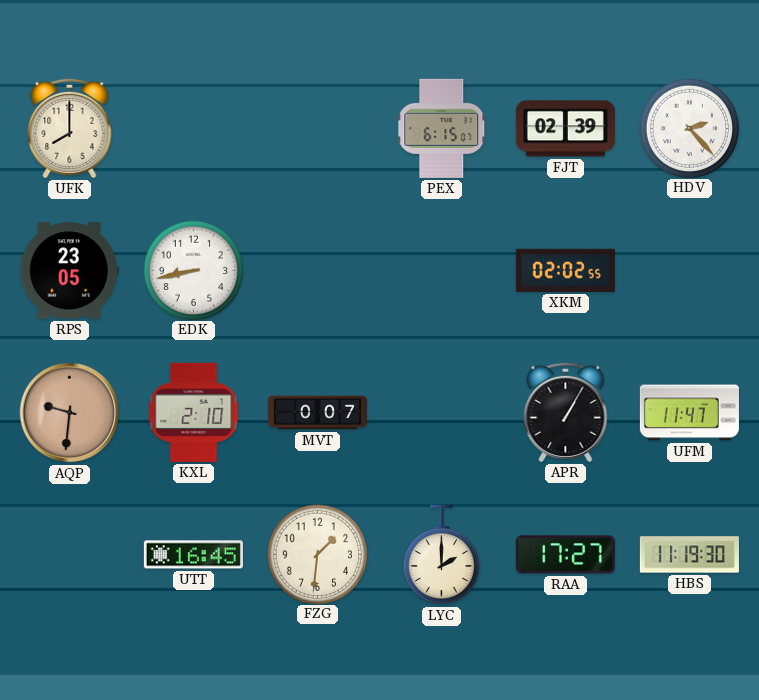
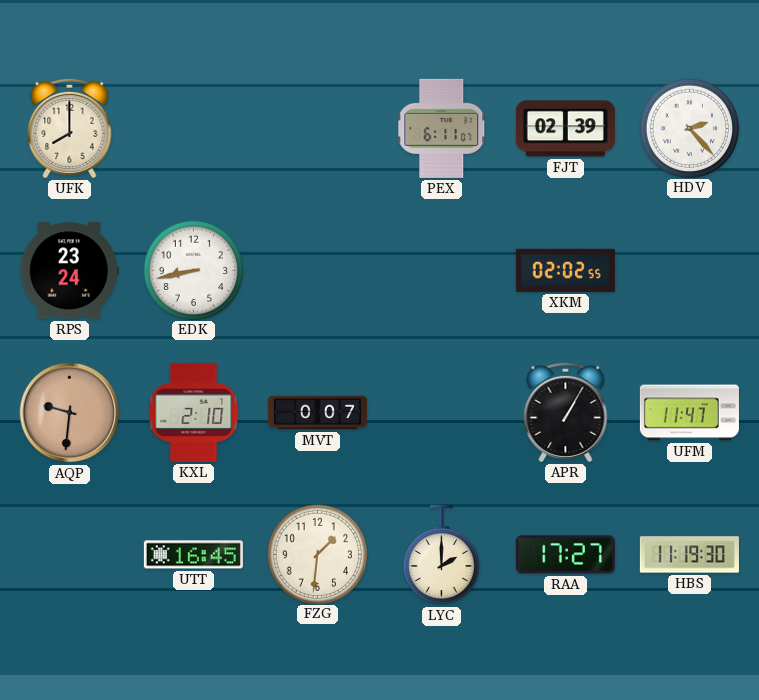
PEX: 6:15 -> 6:11
RPS: 23:05 -> 23:24
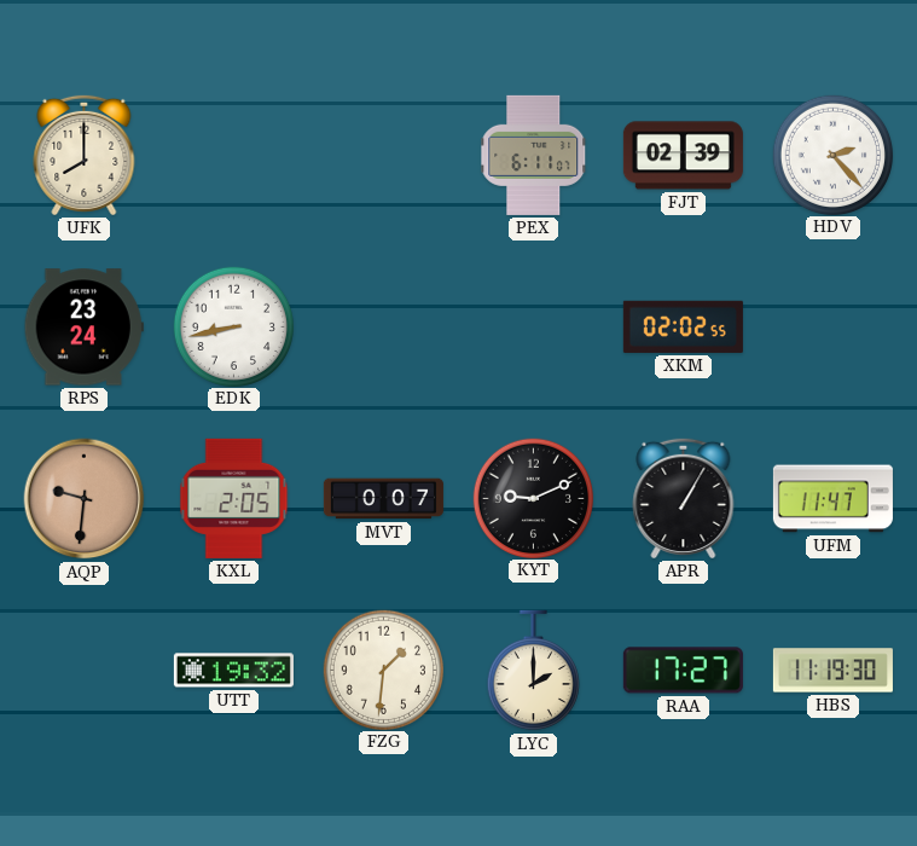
KXL: 2:10 -> 2:05
KYT: none -> 9:11
UTT: 16:45 -> 19:32
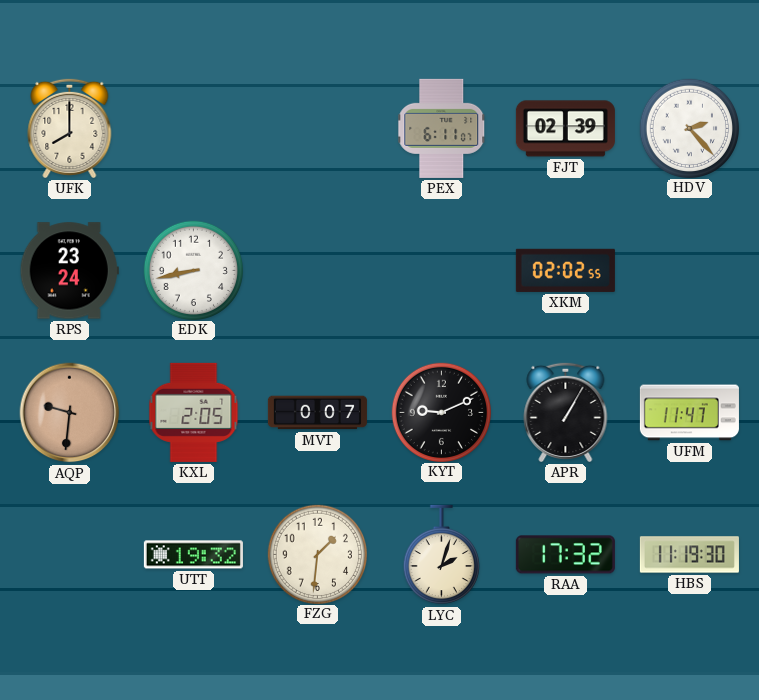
LYC: 2:00 -> 2:03
RAA: 17:27 -> 17:32
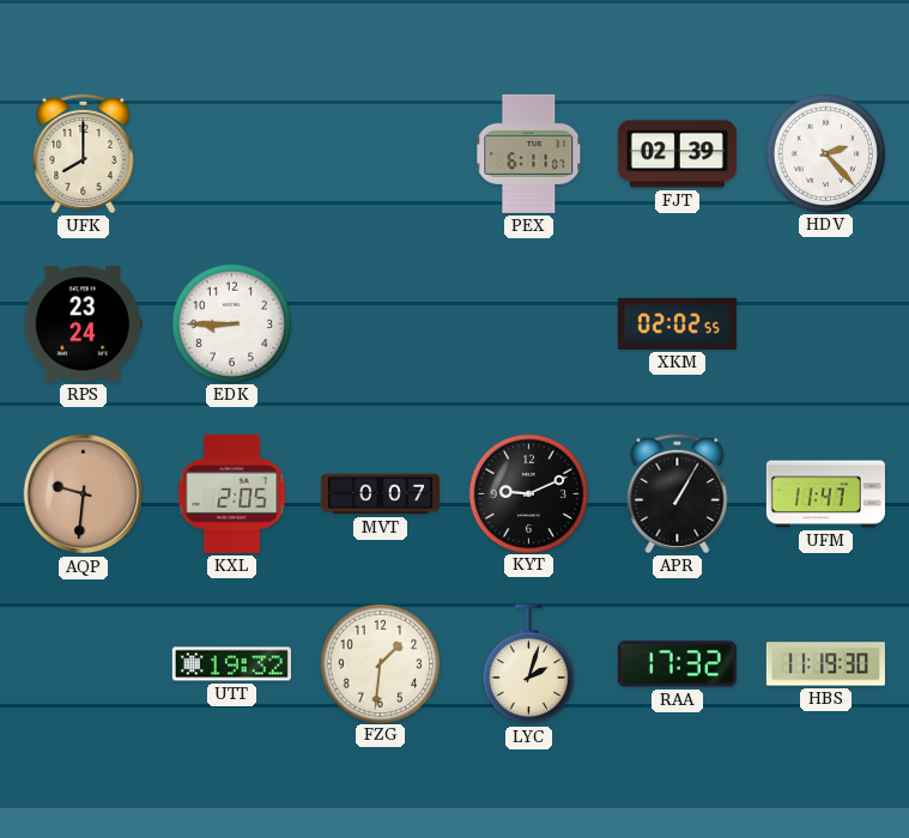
EDK: 8:43 -> 8:45
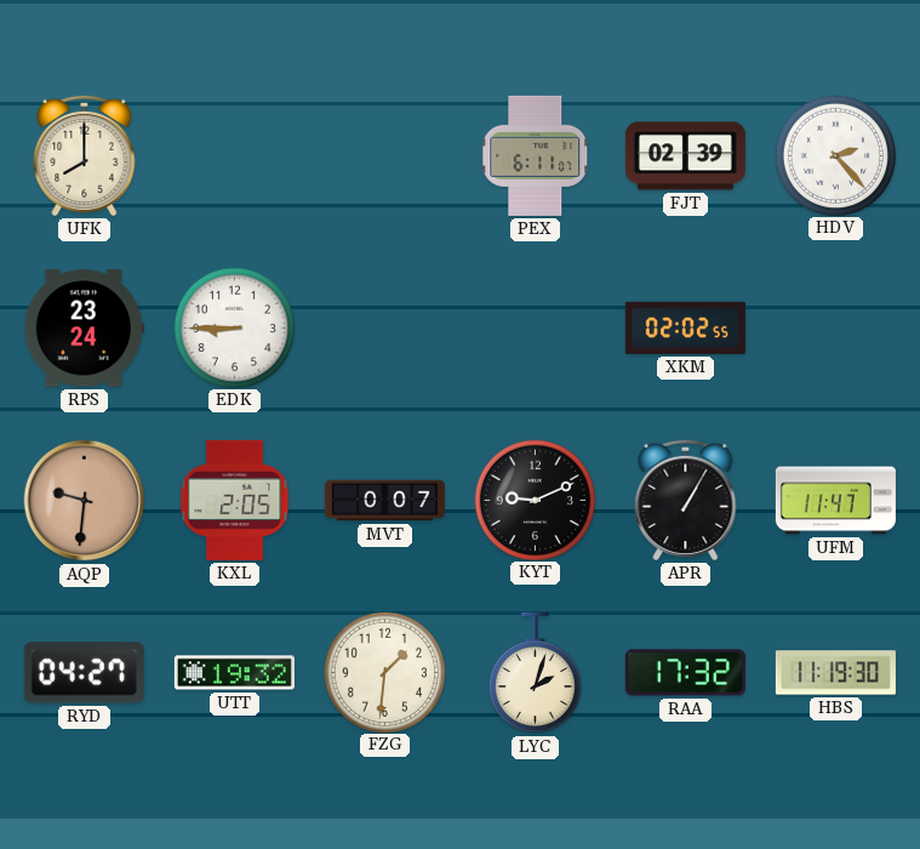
RYD: none -> 04:27
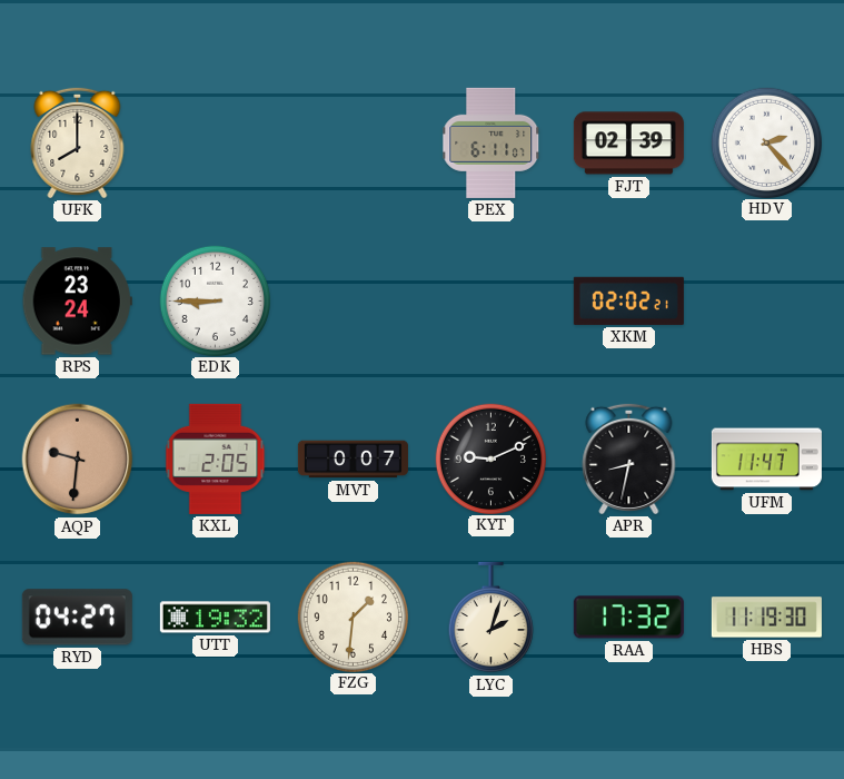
XKM: 02:02:55 -> 02:02:21
APR: 1:05 -> 8:32
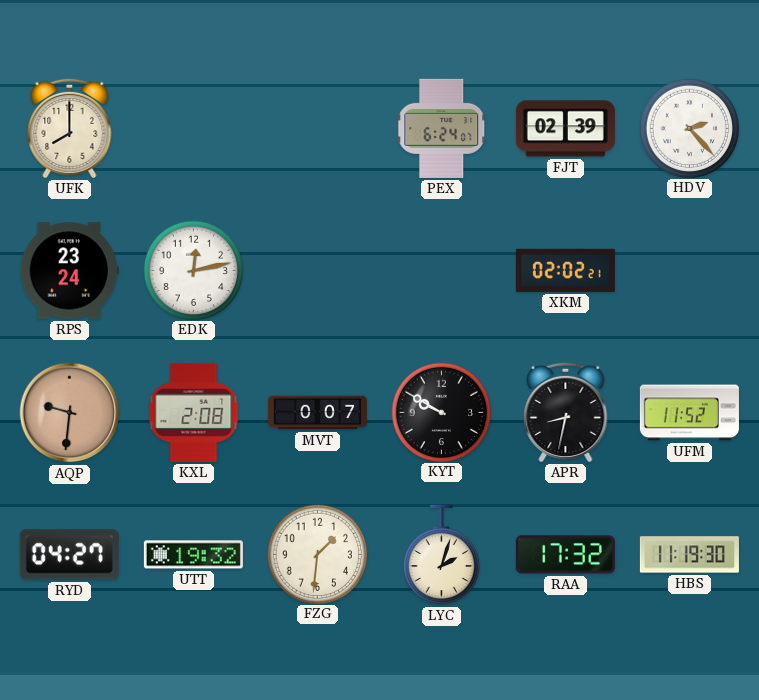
PEX: 6:11 -> 6:24
EDK: 8:45 -> 12:13
KXL: 2:05 -> 2:08
KYT: 9:11 -> 9:50
UFM: 11:47 -> 11:52
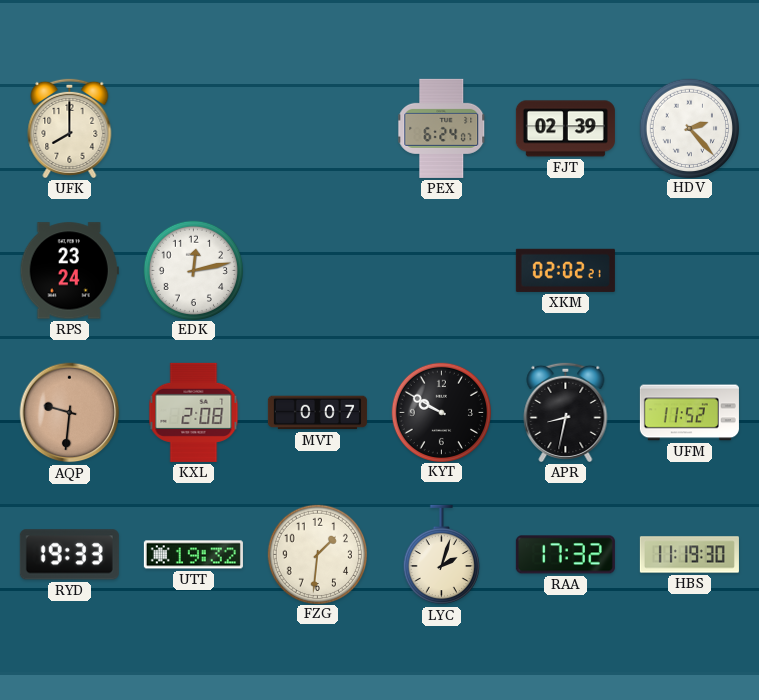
RYD: 04:27 -> 19:33
